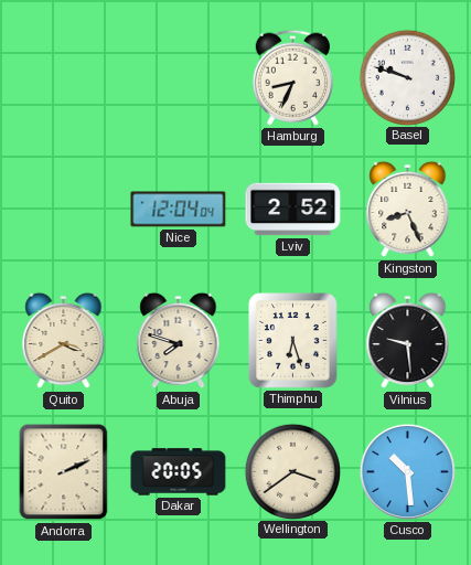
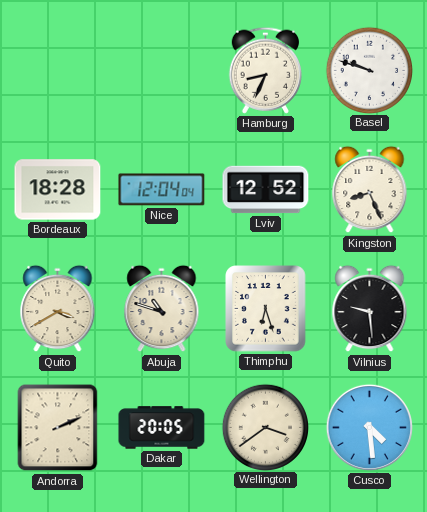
Bordeaux: none -> 18:28
Lviv: 2:52 -> 12:52
Abuja: 7:48 -> 10:48
Cusco: 10:29 -> 4:29
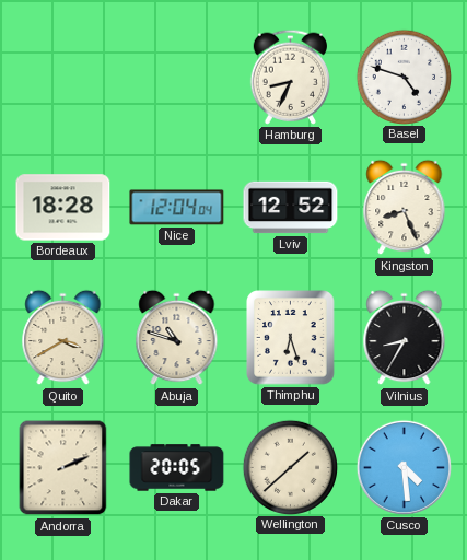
Basel: 9:48 -> 4:48
Vilnius: 9:29 -> 8:35
Wellington: 3:39 -> 1:38
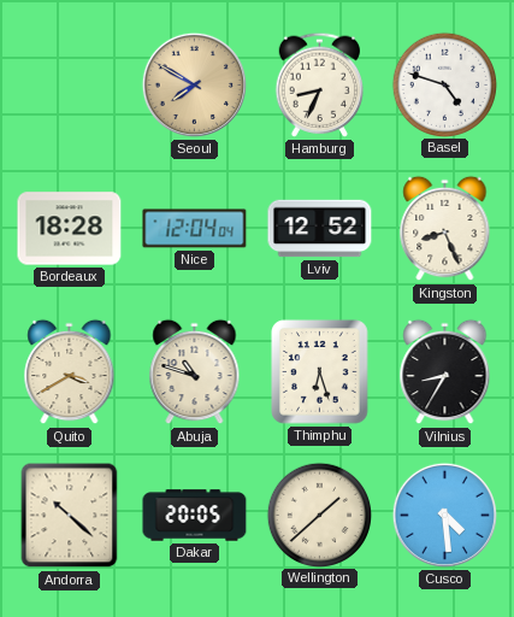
Seoul: none -> 7:50
Andorra: 2:11 -> 10:22
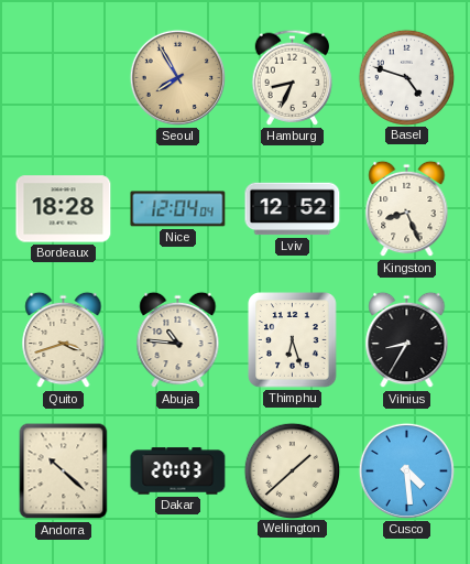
Seoul: 7:50 -> 7:55
Quito: 3:40 -> 3:42
Abuja: 10:48 -> 10:46
Dakar: 20:05 -> 20:03
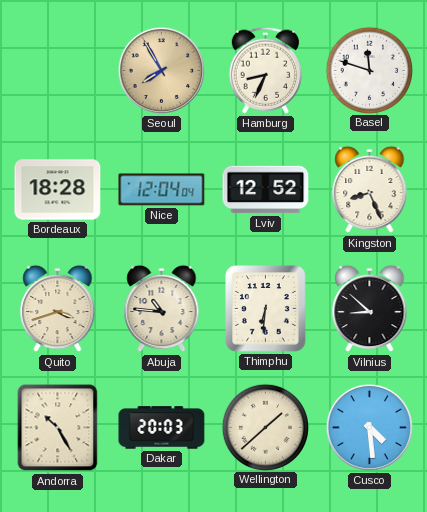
Basel: 4:48 -> 11:48
Thimphu: 6:27 -> 6:31
Vilnius: 8:35 -> 8:52
Andorra: 10:22 -> 10:25
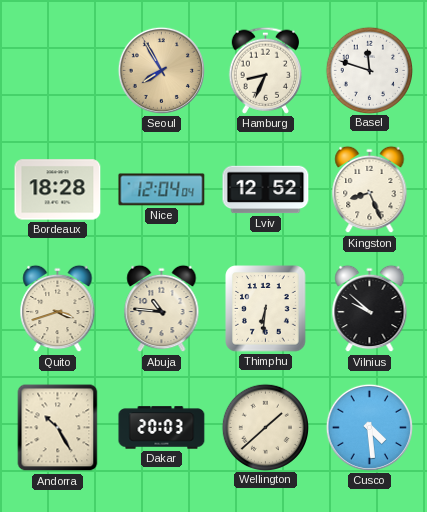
Vilnius: 8:52 -> 9:52
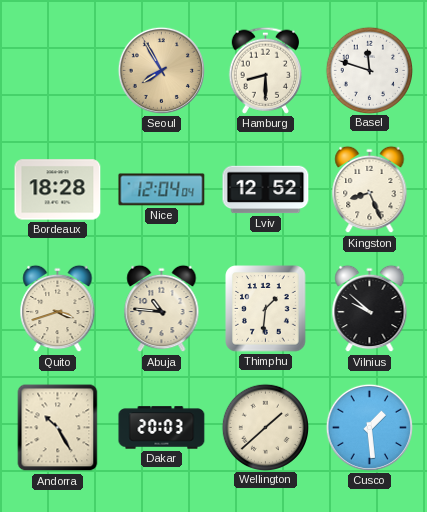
Hamburg: 8:34 -> 8:30
Thimphu: 6:31 -> 1:31
Cusco: 4:29 -> 1:29
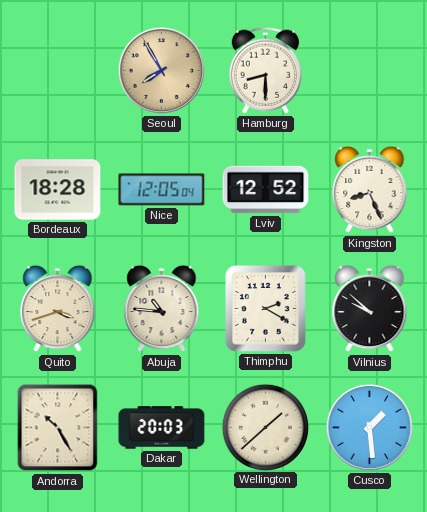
Basel: 11:48 -> none
Nice: 12:04 -> 12:05
Thimphu: 1:31 -> 2:20
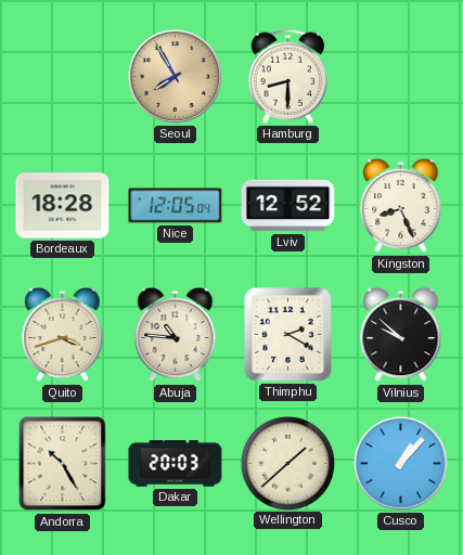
Cusco: 1:29 -> 1:07
